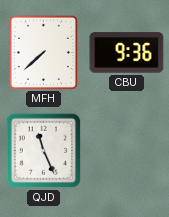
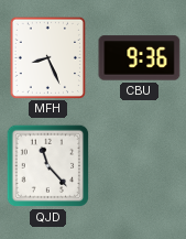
MFH: 7:38 -> 8:26
QJD: 11:26 -> 11:23
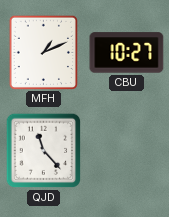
MFH: 8:26 -> 1:11
CBU: 9:36 -> 10:27
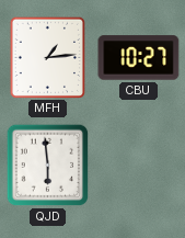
MFH: 1:11 -> 1:14
QJD: 11:23 -> 5:59
